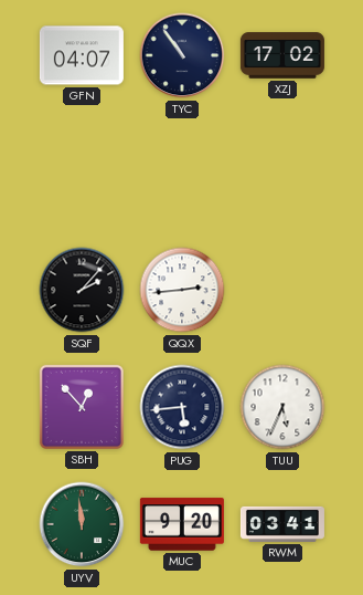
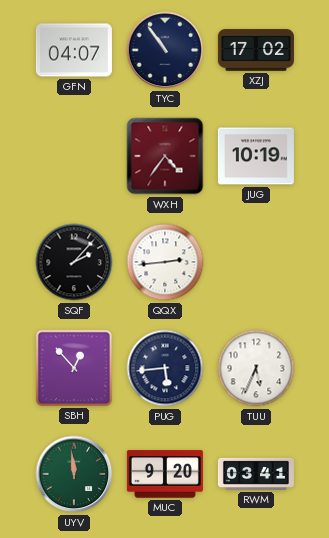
WXH: none -> 4:36
JUG: none -> 10:19
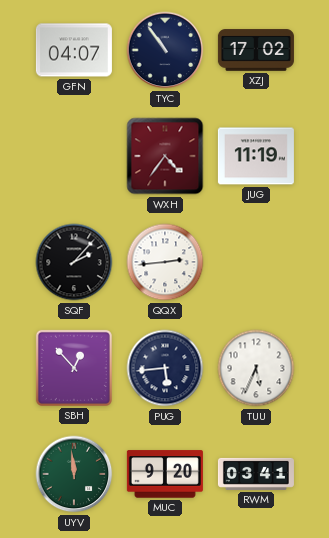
JUG: 10:19 -> 11:19
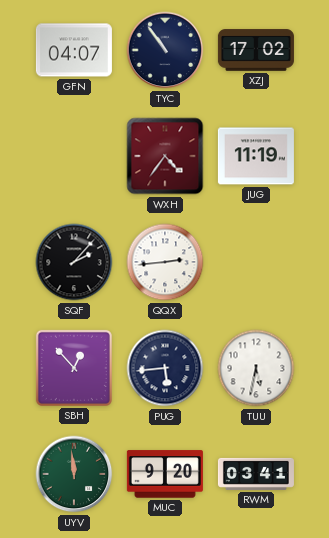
TUU: 5:34 -> 5:32
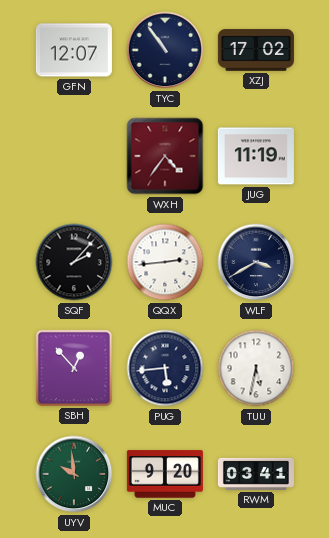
GFN: 04:07 -> 12:07
WLF: none -> 3:40
UYV: 11:59 -> 9:59
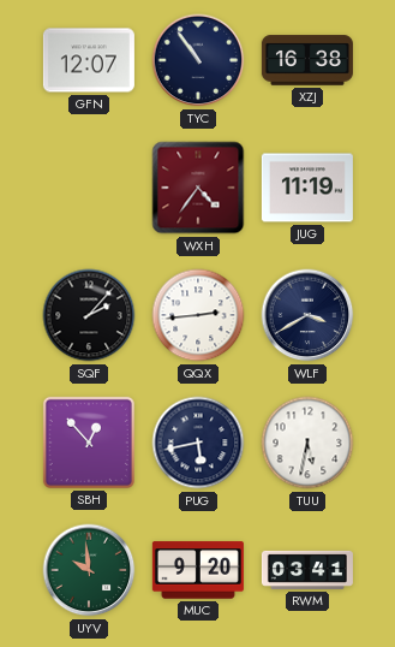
XZJ: 17:02 -> 16:38
PUG: 5:44 -> 5:43
